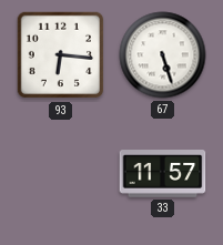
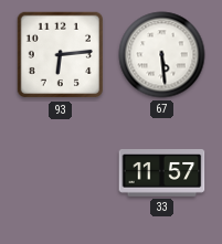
93: 6:16 -> 6:14
67: 5:27 -> 5:29
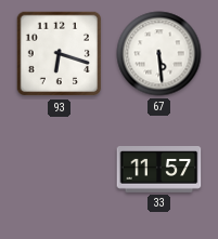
93: 6:14 -> 6:18
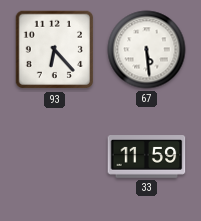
93: 6:18 -> 6:23
33: 11:57 -> 11:59
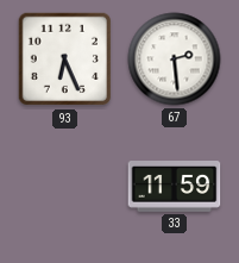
93: 6:23 -> 6:26
67: 5:29 -> 2:29
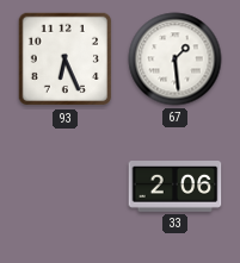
67: 2:29 -> 1:29
33: 11:59 -> 2:06
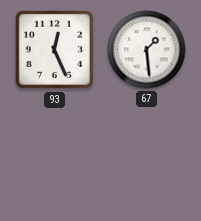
93: 6:26 -> 12:26
33: 2:06 -> none
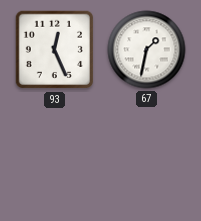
67: 1:29 -> 1:32
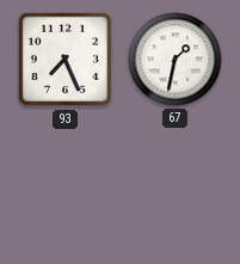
93: 12:26 -> 7:26
